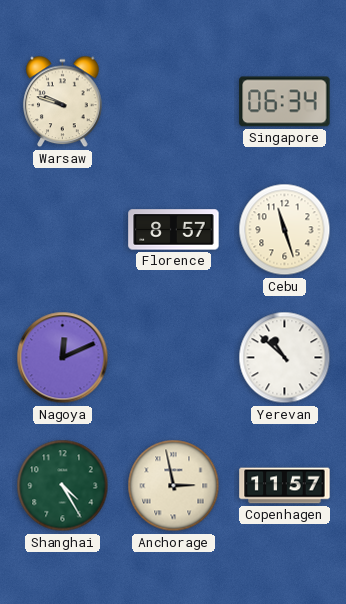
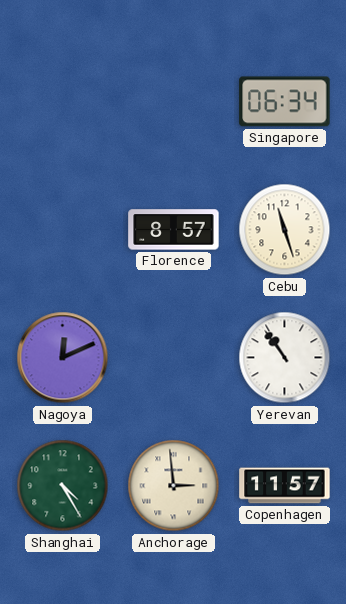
Warsaw: 9:48 -> none
Yerevan: 10:52 -> 10:54
Anchorage: 2:58 -> 2:59
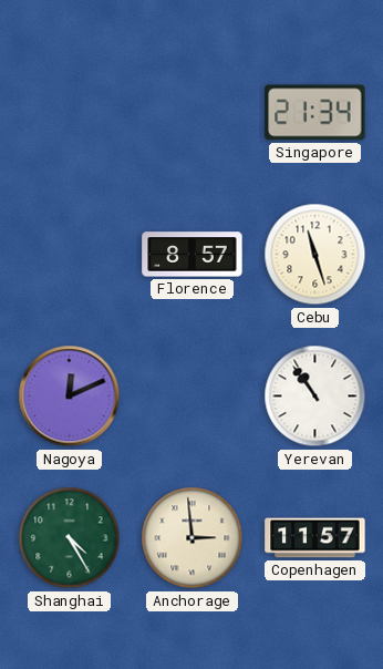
Singapore: 06:34 -> 21:34
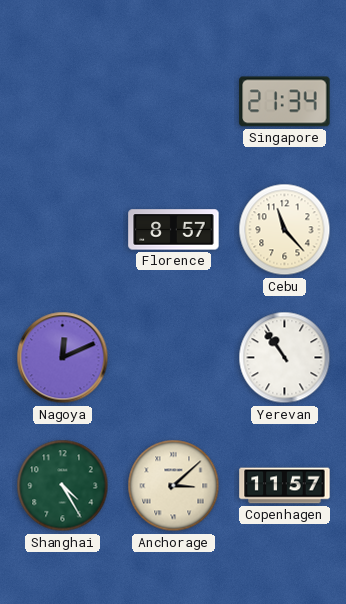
Cebu: 11:27 -> 11:23
Anchorage: 2:59 -> 3:08
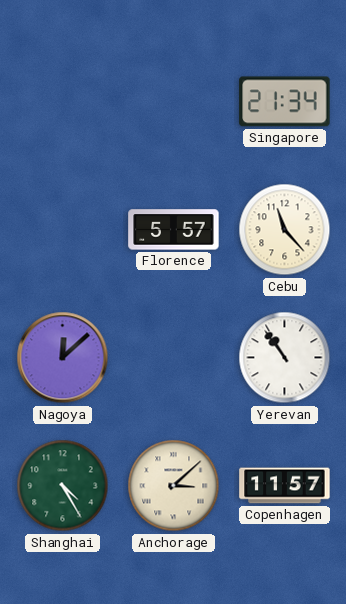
Florence: 8:57 -> 5:57
Nagoya: 12:11 -> 12:08
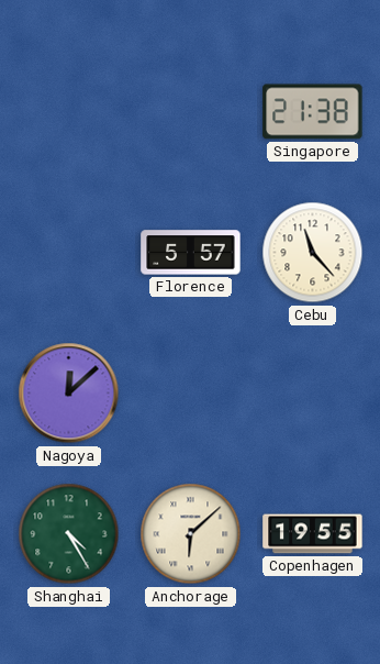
Singapore: 21:34 -> 21:38
Yerevan: 10:54 -> none
Anchorage: 3:08 -> 6:08
Copenhagen: 11:57 -> 19:55
